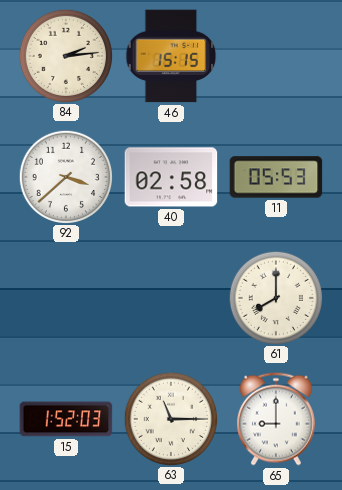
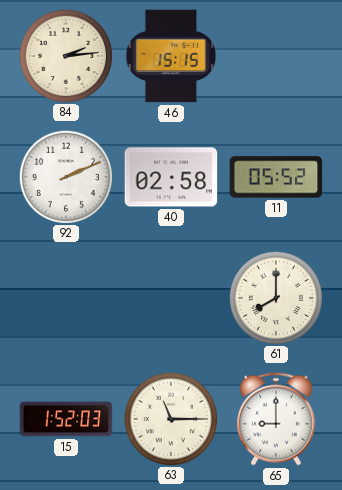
92: 3:38 -> 2:11
11: 05:53 -> 05:52
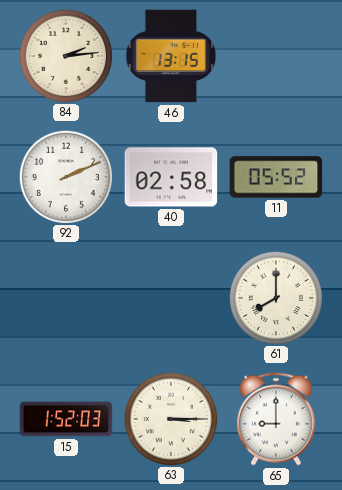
46: 15:15 -> 13:15
63: 11:15 -> 3:15
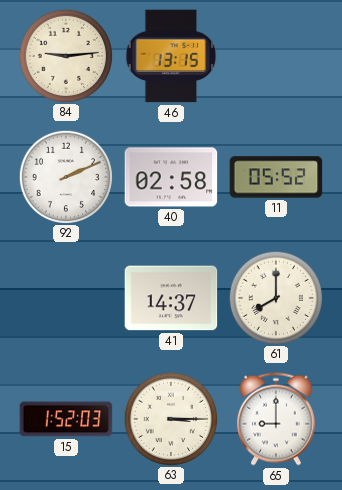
84: 2:14 -> 9:14
41: none -> 14:37
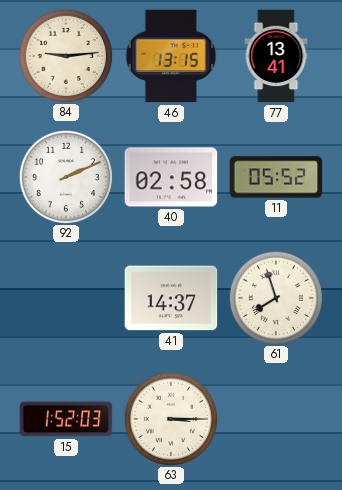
77: none -> 13:41
61: 8:00 -> 7:57
65: 9:00 -> none
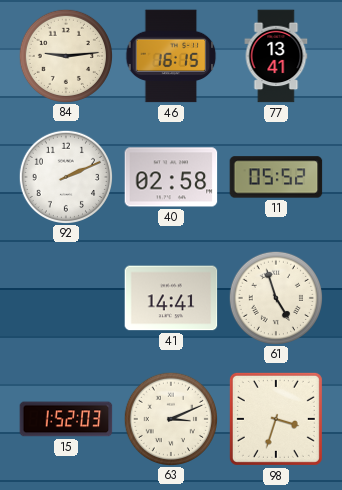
46: 13:15 -> 16:15
41: 14:37 -> 14:41
61: 7:57 -> 4:57
63: 3:15 -> 3:11
98: none -> 3:33
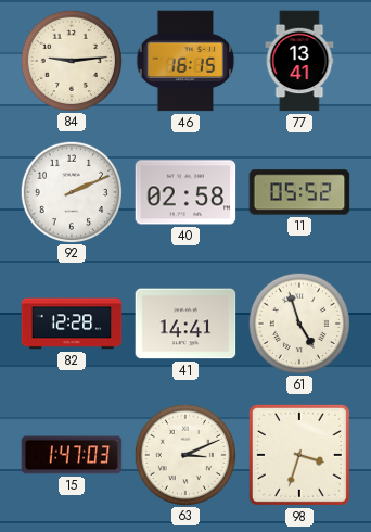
82: none -> 12:28
15: 1:52 -> 1:47
